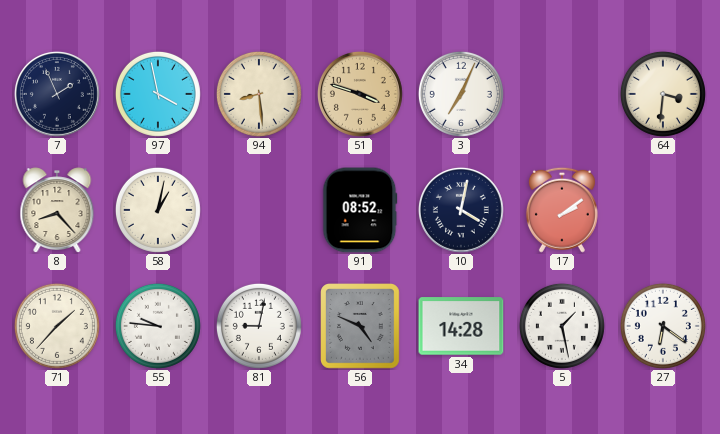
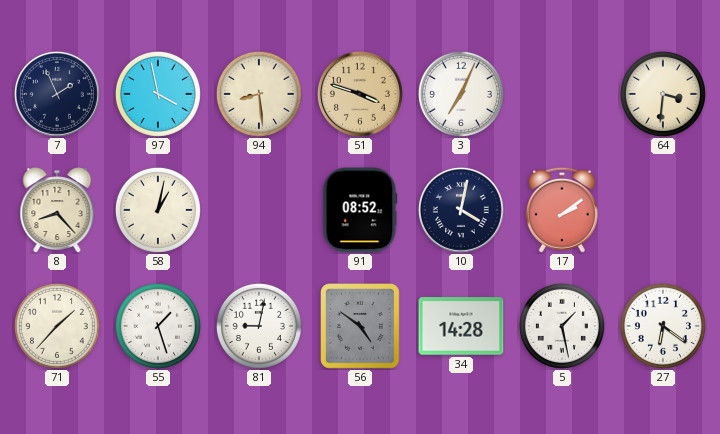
55: 9:46 -> 1:27
56: 4:49 -> 4:51
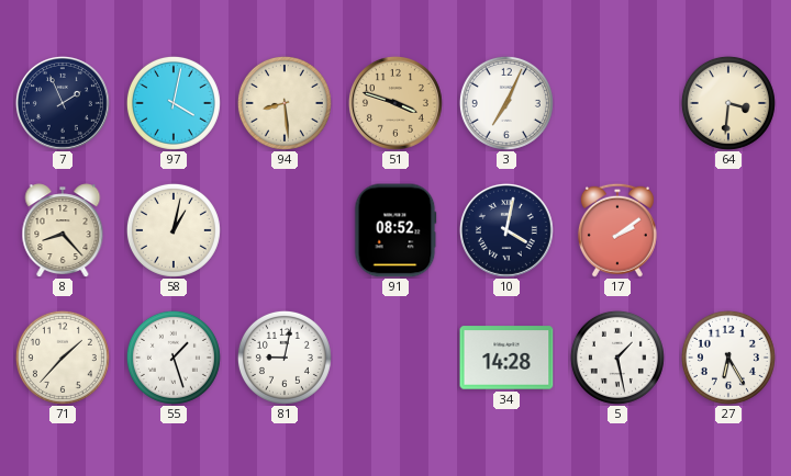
97: 3:58 -> 4:02
56: 4:51 -> none
27: 6:21 -> 6:25
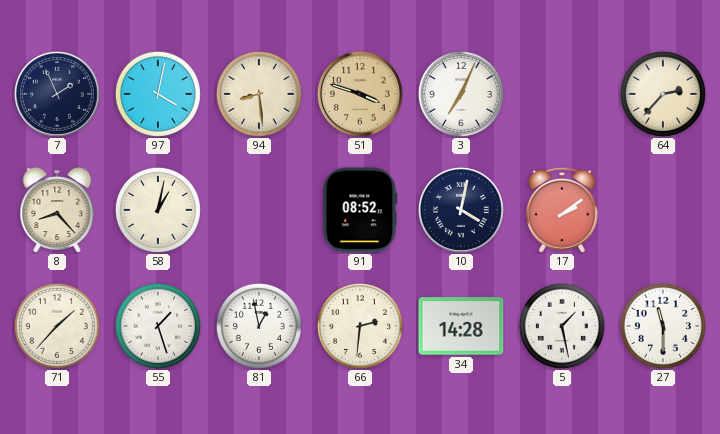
64: 3:31 -> 2:37
81: 9:02 -> 12:58
66: none -> 2:31
27: 6:25 -> 11:30
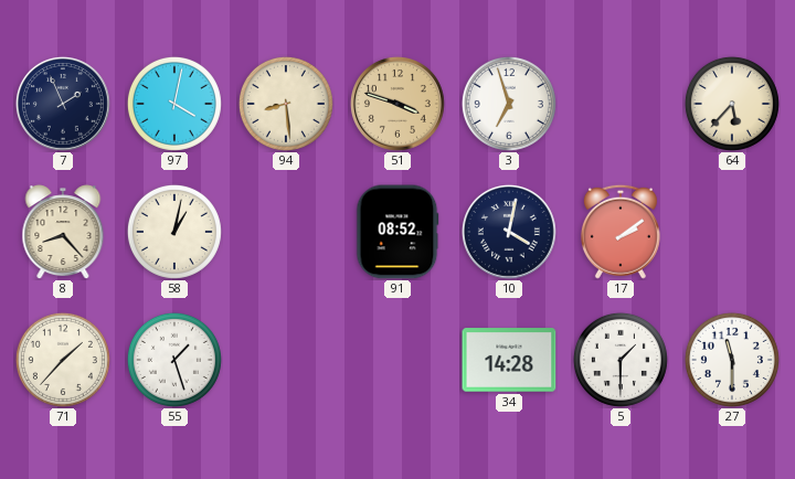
3: 7:04 -> 6:57
64: 2:37 -> 5:37
81: 12:58 -> none
66: 2:31 -> none
5: 1:28 -> 1:30
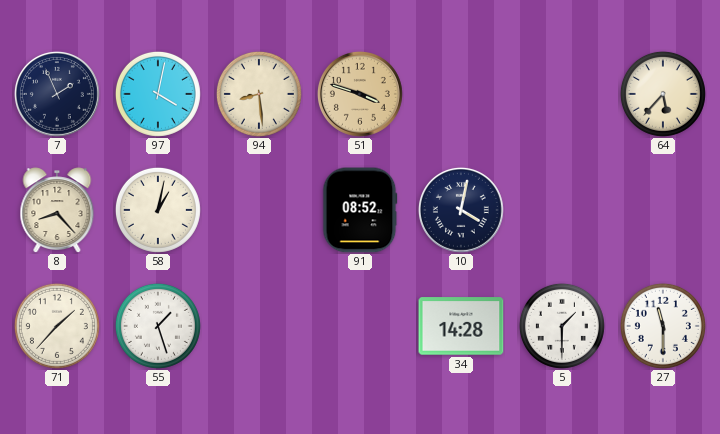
3: 6:57 -> none
17: 2:09 -> none
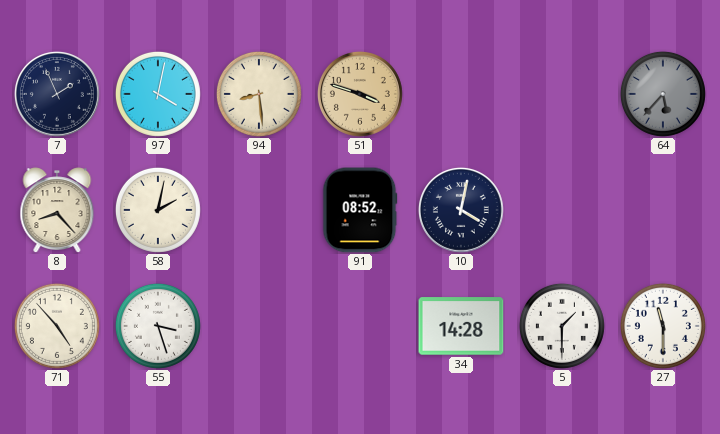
64 dial: cream -> grey
58: 1:02 -> 2:02
71: 1:37 -> 4:53
55: 1:27 -> 3:27
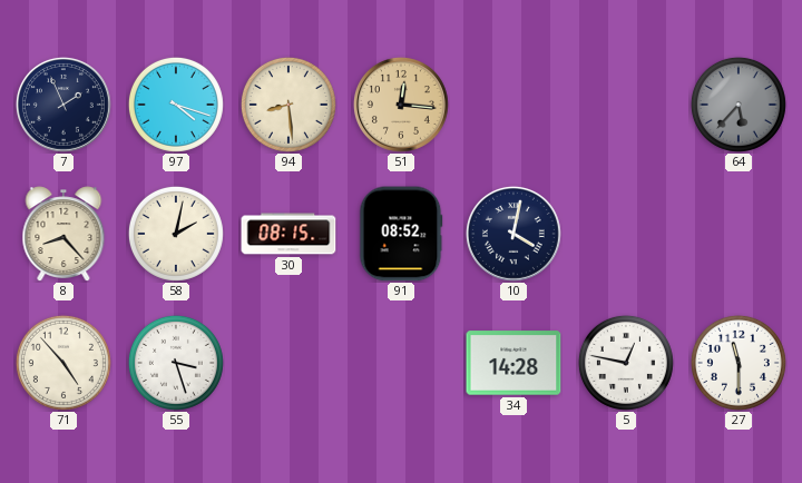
97: 4:02 -> 4:18
51: 3:48 -> 12:16
30: none -> 08:15
5: 1:30 -> 12:47
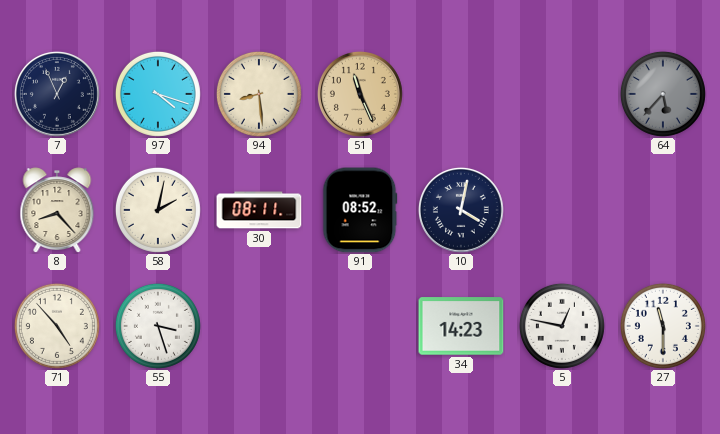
7: 1:56 -> 12:56
51: 12:16 -> 11:26
30: 08:15 -> 08:11
34: 14:28 -> 14:23
